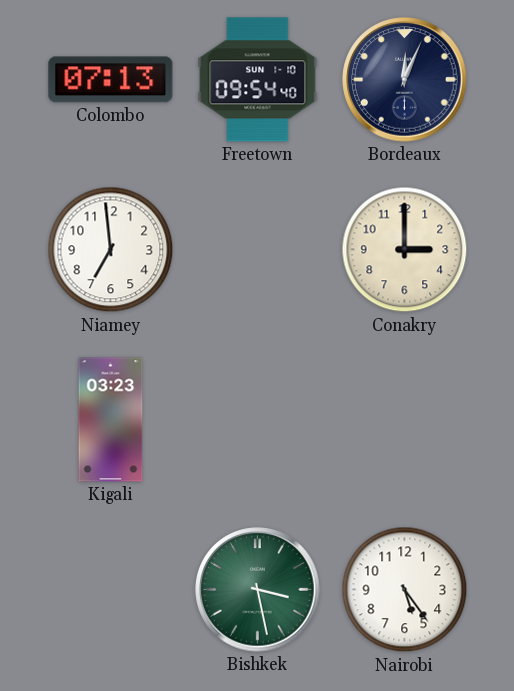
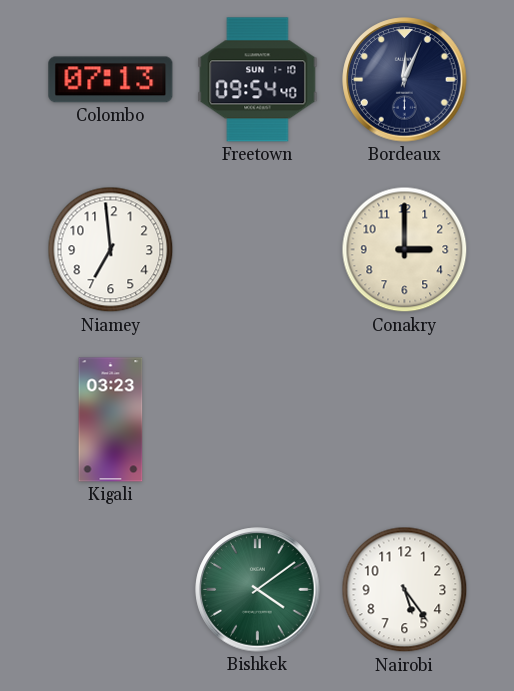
Bishkek: 3:28 -> 4:09
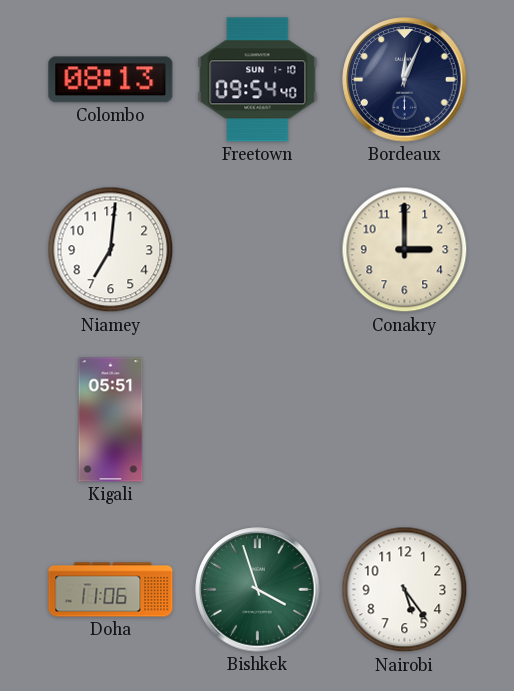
Colombo: 07:13 -> 08:13
Niamey: 6:59 -> 7:01
Kigali: 03:23 -> 05:51
Doha: none -> 11:06
Bishkek: 4:09 -> 3:57
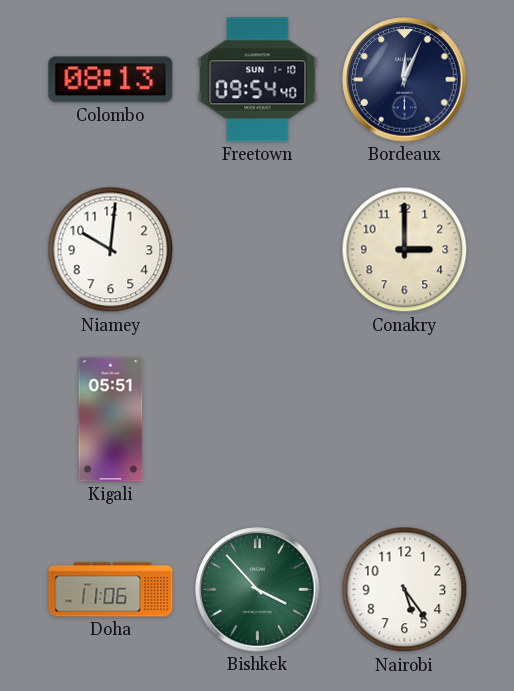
Niamey: 7:01 -> 10:01
Bishkek: 3:57 -> 3:53
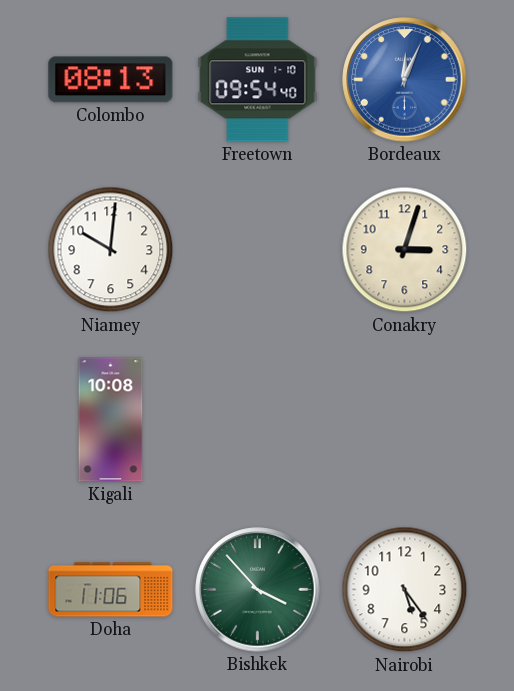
Bordeaux dial: navy -> blue
Conakry: 3:00 -> 3:03
Kigali: 05:51 -> 10:08
